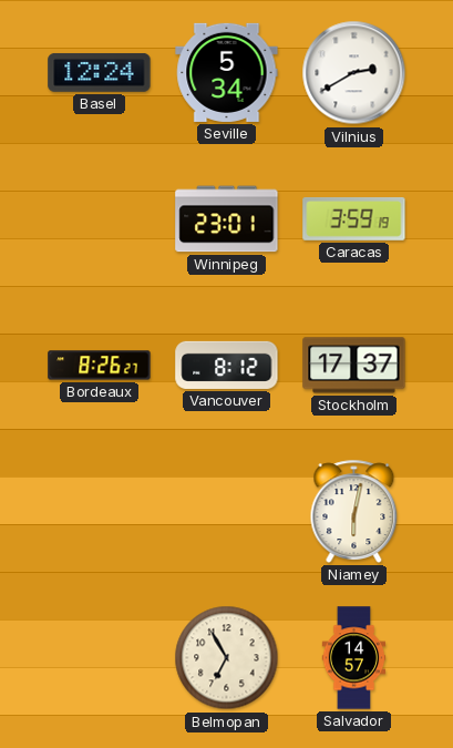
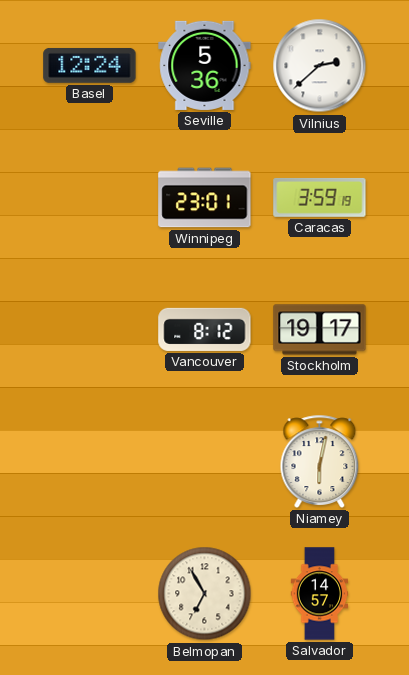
Seville: 5:34 -> 5:36
Vilnius: 2:40 -> 2:38
Bordeaux: 8:26 -> none
Stockholm: 17:37 -> 19:17
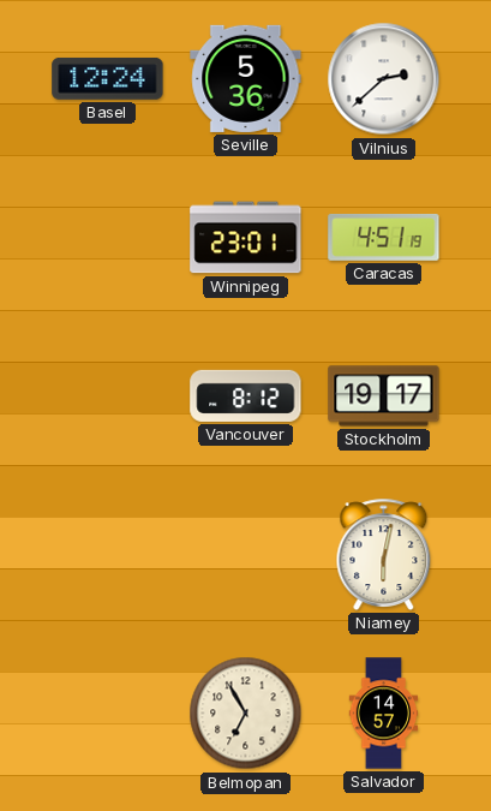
Caracas: 3:59 -> 4:51
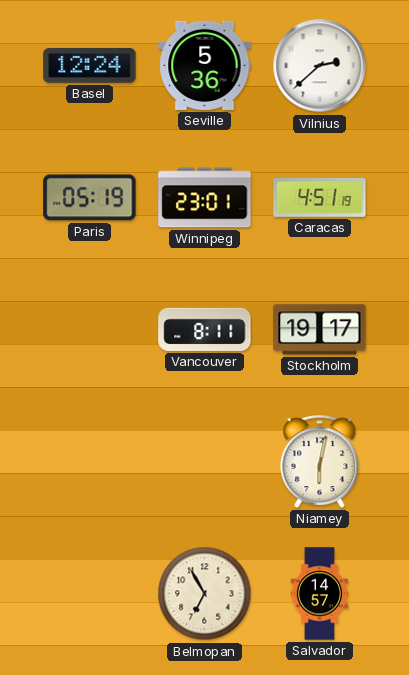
Paris: none -> 05:19
Vancouver: 8:12 -> 8:11
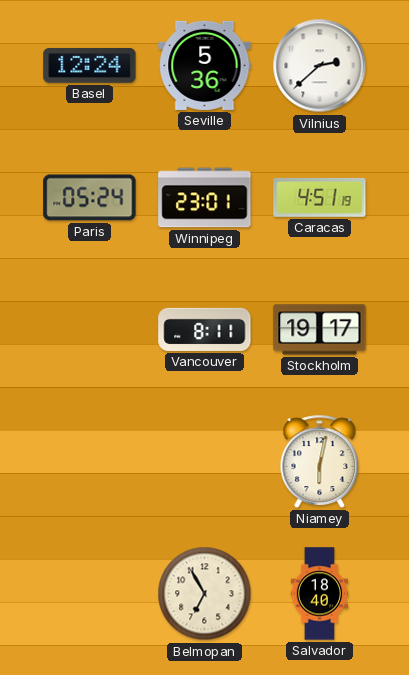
Paris: 05:19 -> 05:24
Salvador: 14:57 -> 18:40
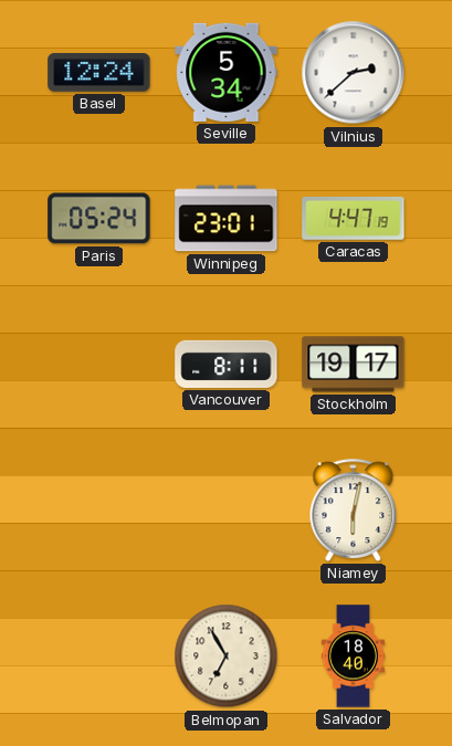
Seville: 5:36 -> 5:34
Caracas: 4:51 -> 4:47
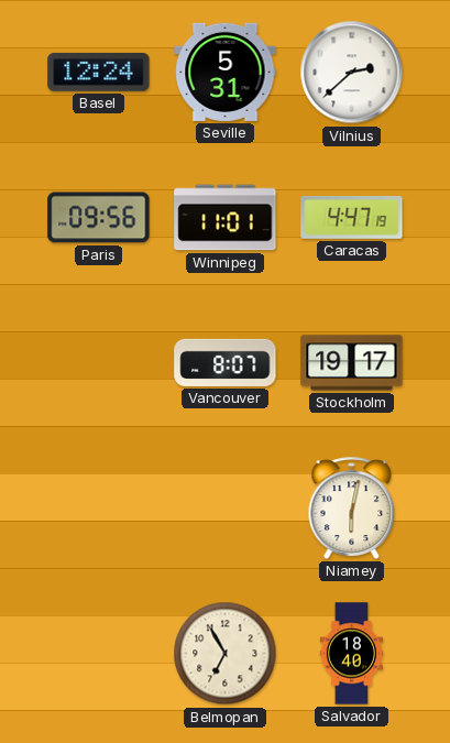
Seville: 5:34 -> 5:31
Paris: 05:24 -> 09:56
Winnipeg: 23:01 -> 11:01
Vancouver: 8:11 -> 8:07
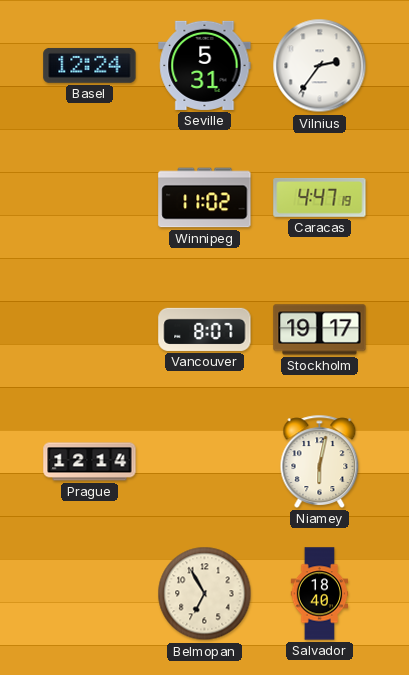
Vilnius: 2:38 -> 2:36
Paris: 09:56 -> none
Winnipeg: 11:01 -> 11:02
Prague: none -> 12:14
